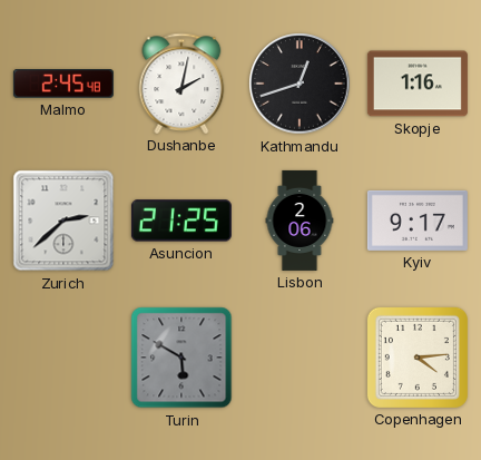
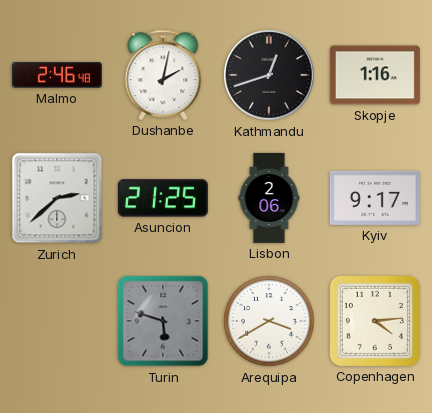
Malmo: 2:45 -> 2:46
Turin: 5:50 -> 5:48
Arequipa: none -> 3:40
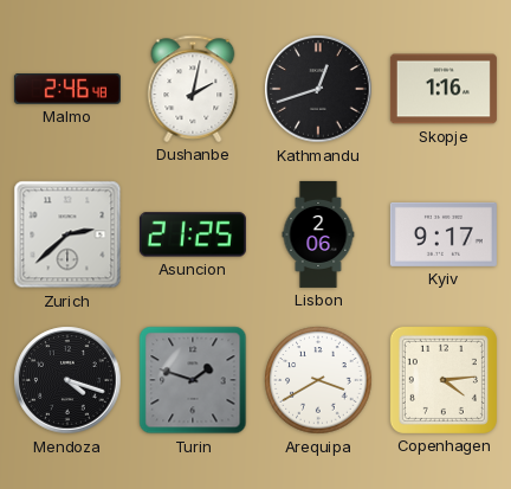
Mendoza: none -> 4:18
Turin: 5:48 -> 1:48
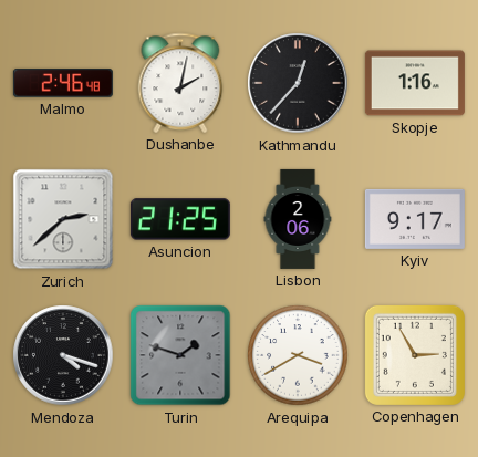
Kathmandu: 12:42 -> 12:37
Copenhagen: 4:14 -> 2:55
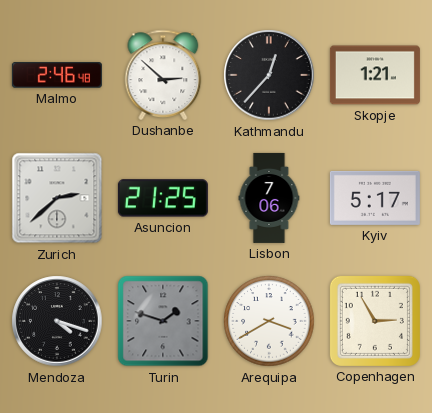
Dushanbe: 2:02 -> 2:52
Skopje: 1:16 -> 1:21
Lisbon: 2:06 -> 7:06
Kyiv: 9:17 -> 5:17
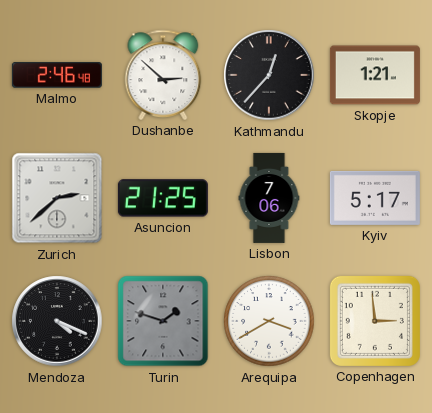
Mendoza: 4:18 -> 4:19
Copenhagen: 2:55 -> 2:59
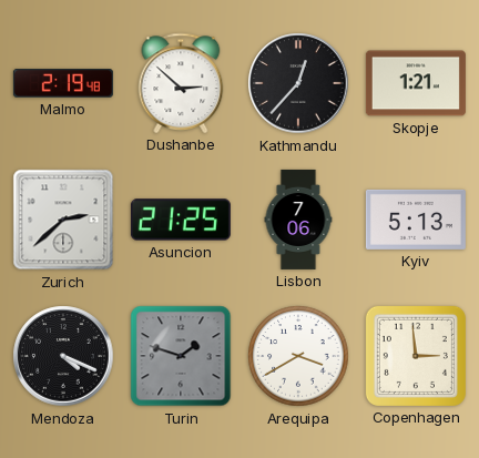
Malmo: 2:46 -> 2:19
Kyiv: 5:17 -> 5:13
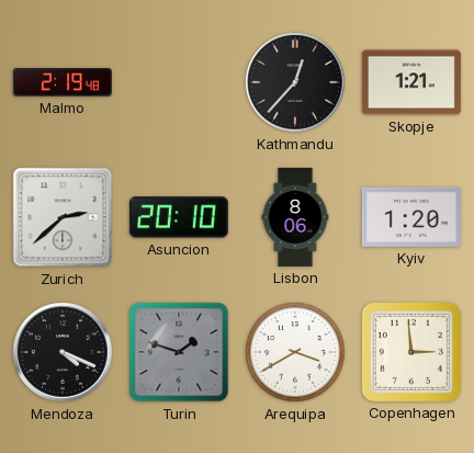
Dushanbe: 2:52 -> none
Asuncion: 21:25 -> 20:10
Lisbon: 7:06 -> 8:06
Kyiv: 5:13 -> 1:20
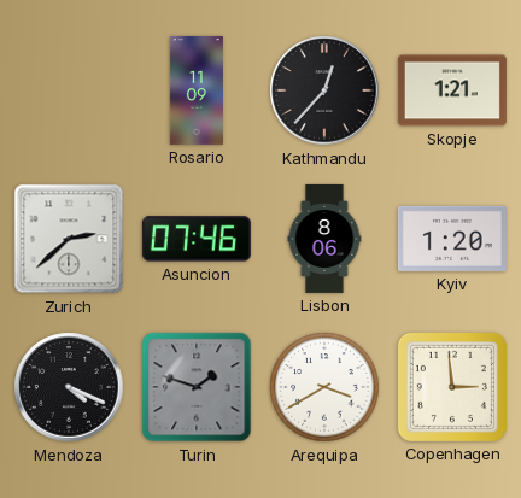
Malmo: 2:19 -> none
Rosario: none -> 11:09
Asuncion: 20:10 -> 07:46
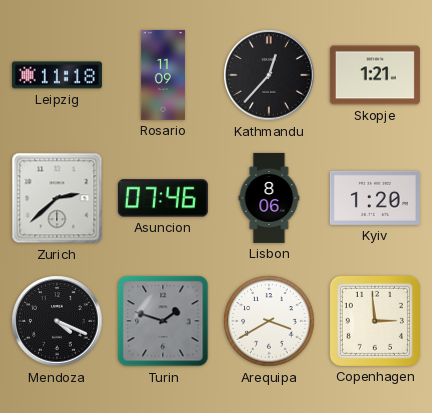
Leipzig: none -> 11:18
